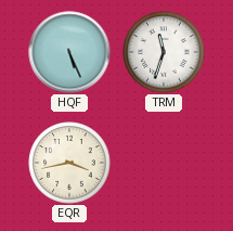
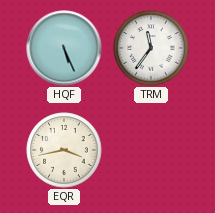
TRM: 11:33 -> 11:36
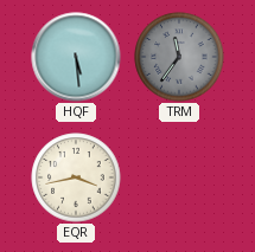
HQF: 5:26 -> 5:29
TRM dial: white -> grey
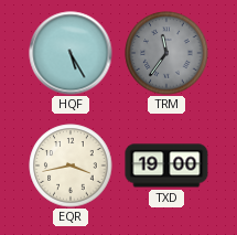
HQF: 5:29 -> 5:25
TXD: none -> 19:00
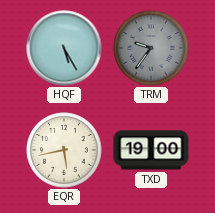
TRM: 11:36 -> 9:36
EQR: 3:43 -> 5:43
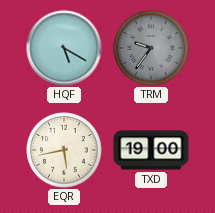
HQF: 5:25 -> 5:20
